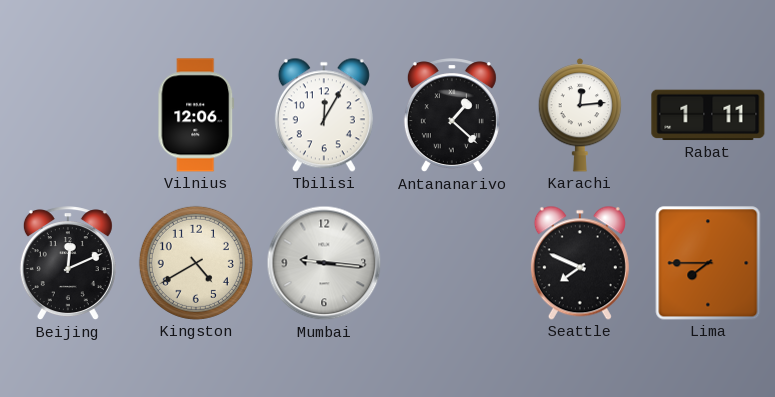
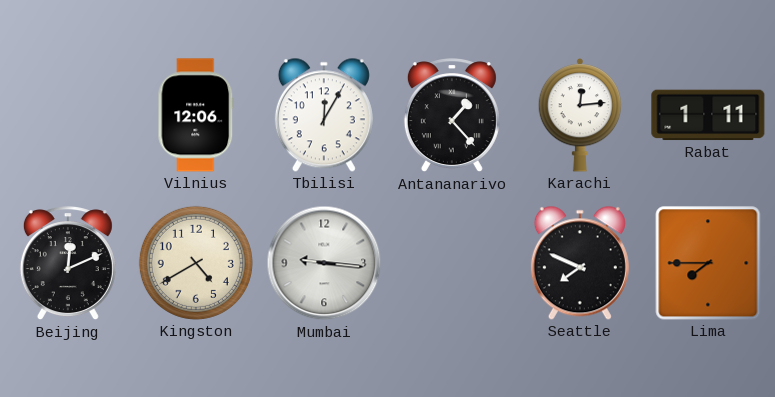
Antananarivo: 1:22 -> 1:23
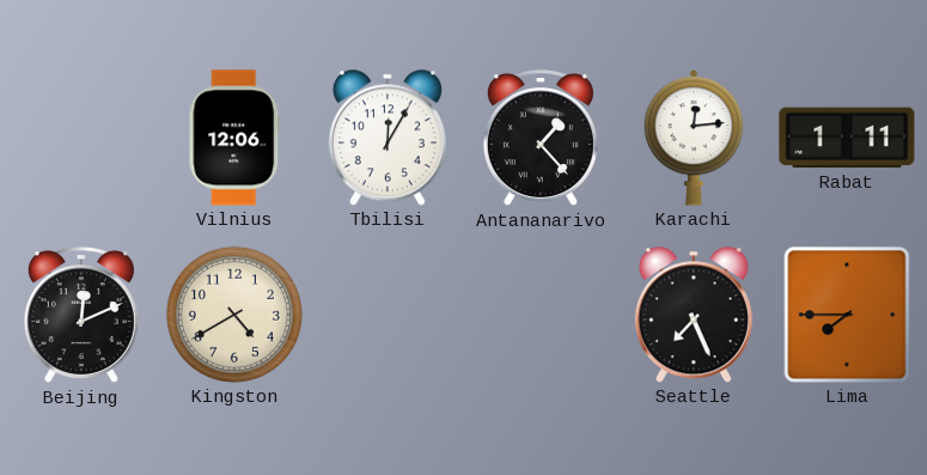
Mumbai: 9:16 -> none
Seattle: 7:49 -> 7:26
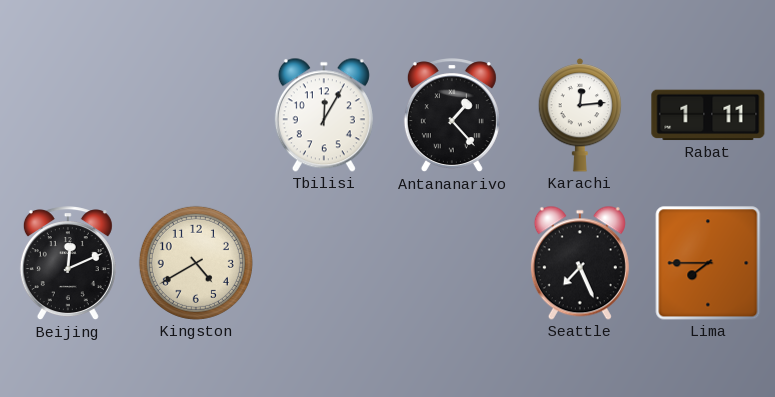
Vilnius: 12:06 -> none
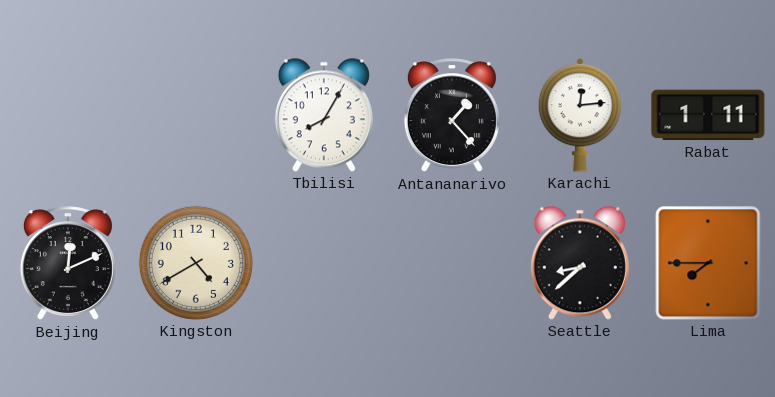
Tbilisi: 12:05 -> 8:05
Seattle: 7:26 -> 8:38
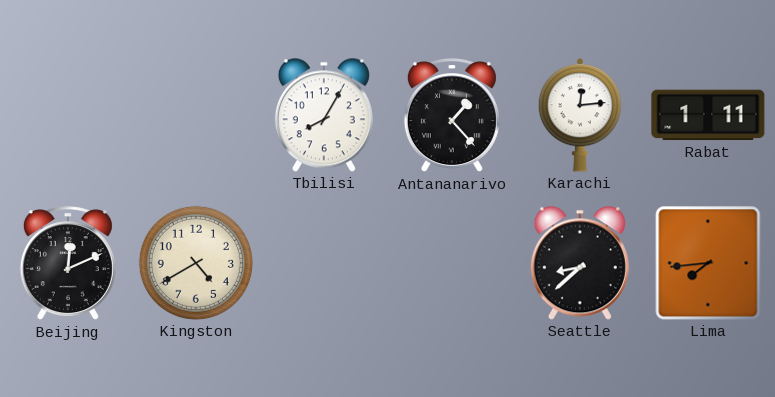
Lima: 7:45 -> 7:44
